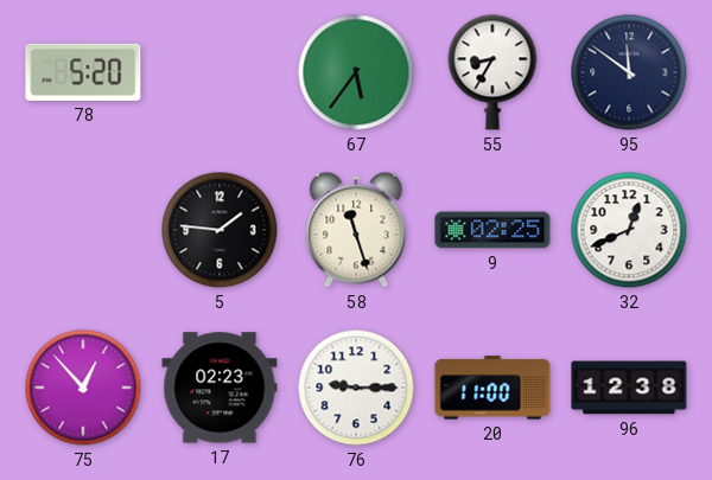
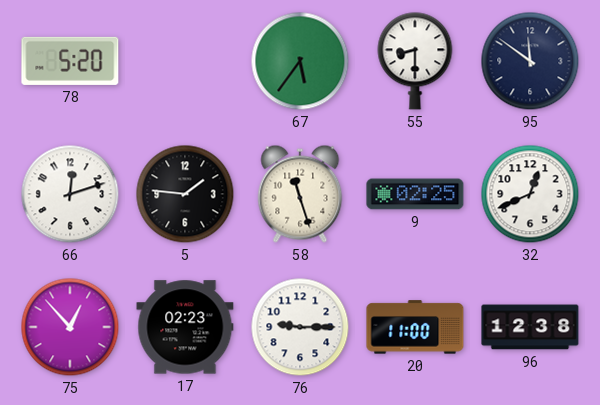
55: 8:35 -> 8:30
66: none -> 12:12
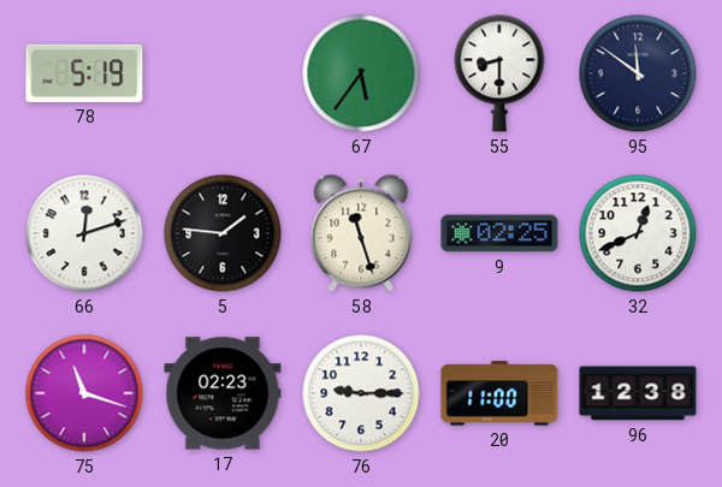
78: 5:20 -> 5:19
75: 12:53 -> 11:18
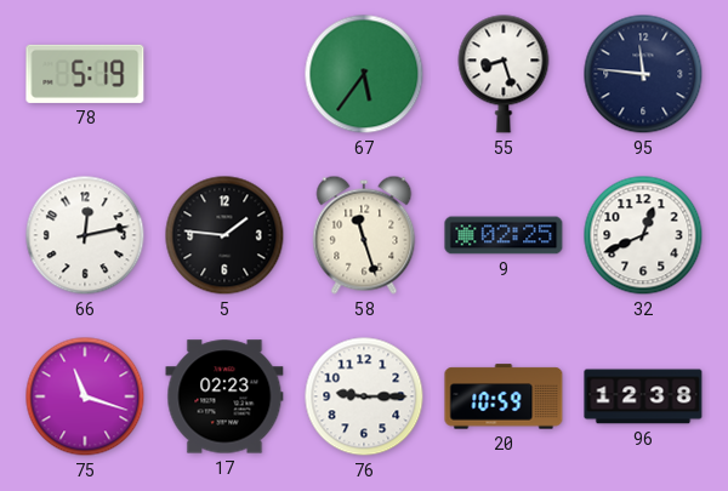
55: 8:30 -> 8:27
95: 11:51 -> 11:46
66: 12:12 -> 12:13
20: 11:00 -> 10:59
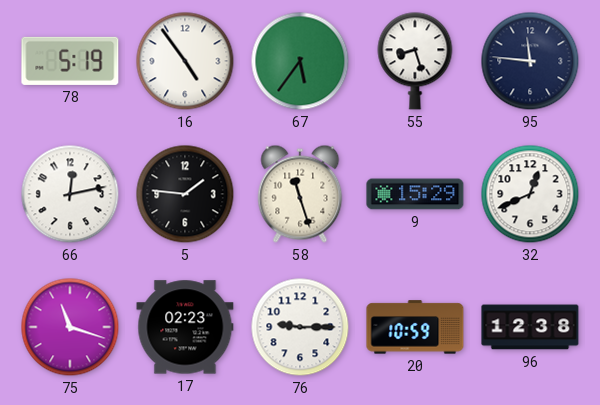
16: none -> 4:54
9: 02:25 -> 15:29
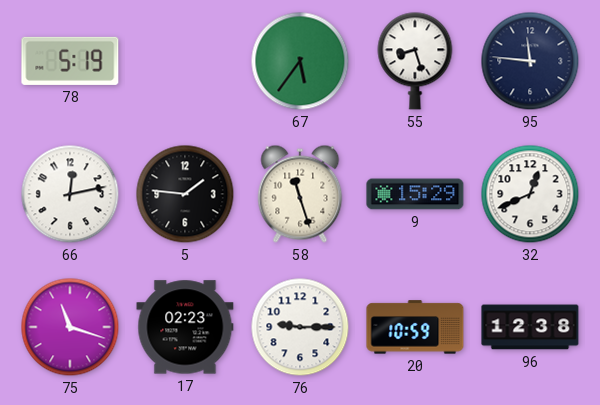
16: 4:54 -> none
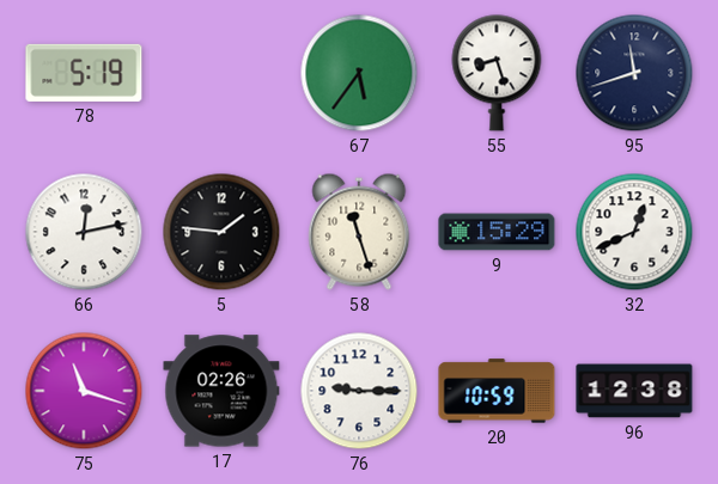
95: 11:46 -> 11:42
17: 02:23 -> 02:26
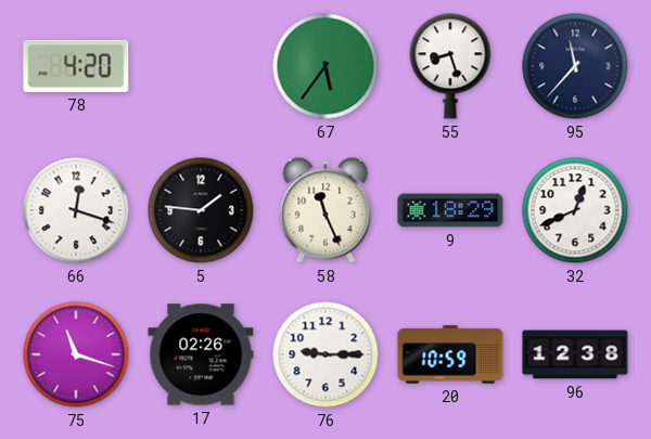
78: 5:19 -> 4:20
95: 11:42 -> 11:37
66: 12:13 -> 12:18
58: 11:27 -> 11:26
9: 15:29 -> 18:29
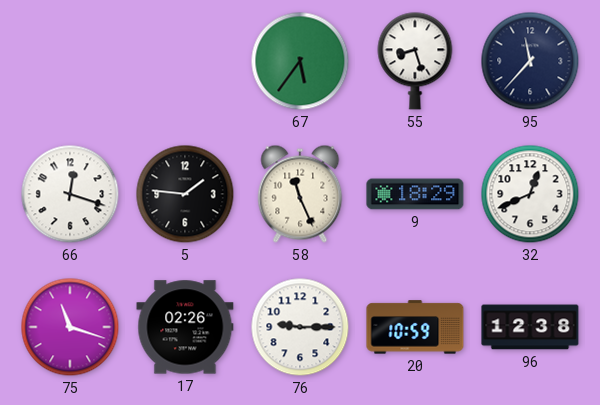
78: 4:20 -> none
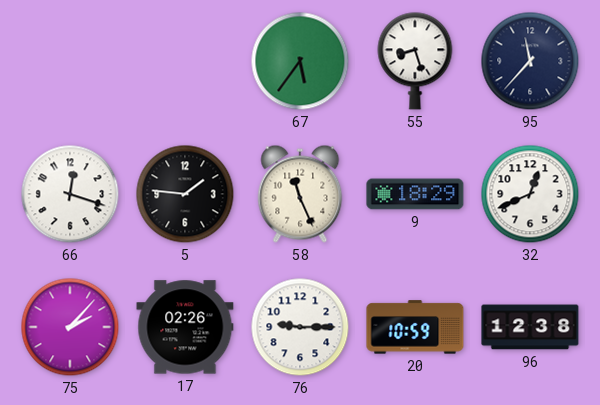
75: 11:18 -> 2:07
